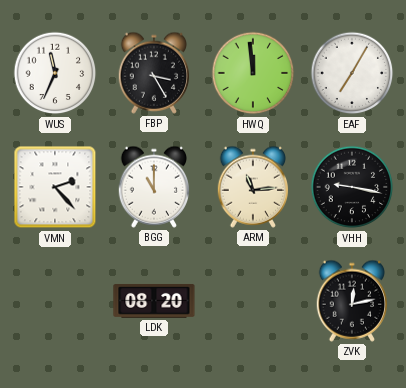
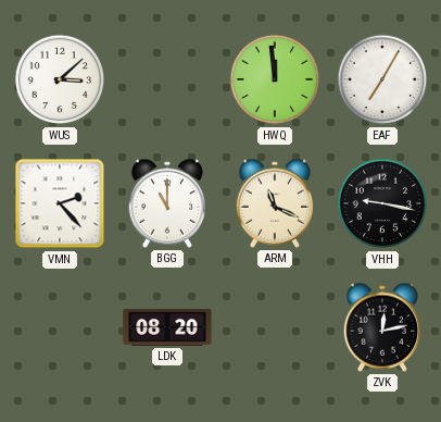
WUS: 11:34 -> 3:08
FBP: 3:25 -> none
ARM: 11:14 -> 11:19
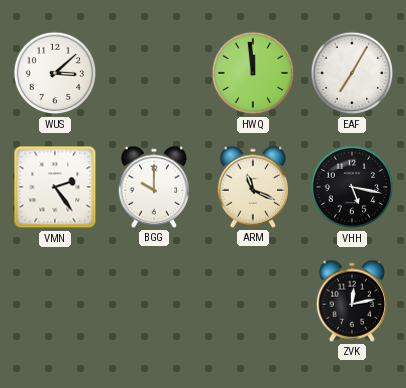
VMN: 2:23 -> 2:24
BGG: 11:00 -> 10:00
VHH: 9:17 -> 5:17
LDK: 08:20 -> none
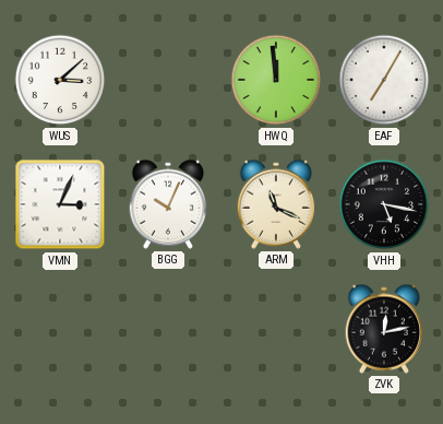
VMN: 2:24 -> 3:04
BGG: 10:00 -> 10:04
